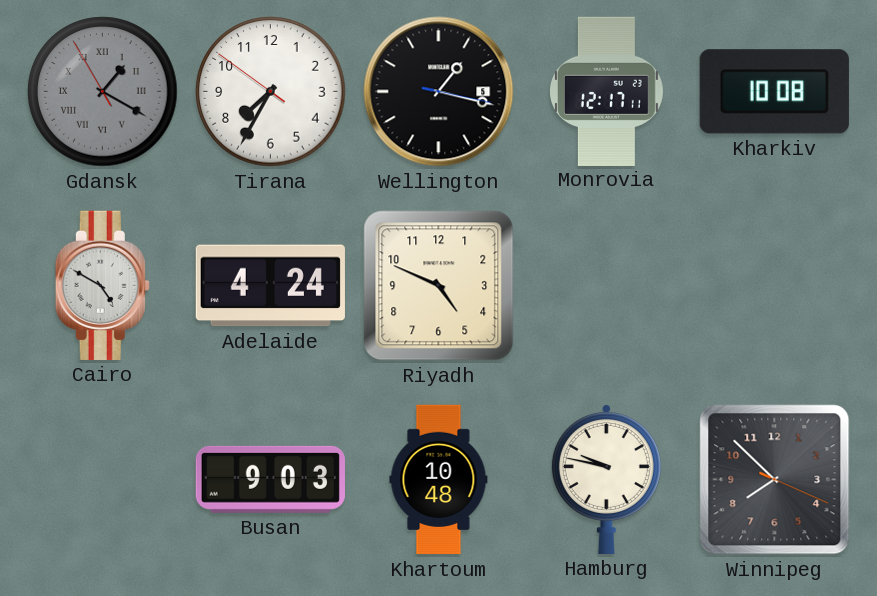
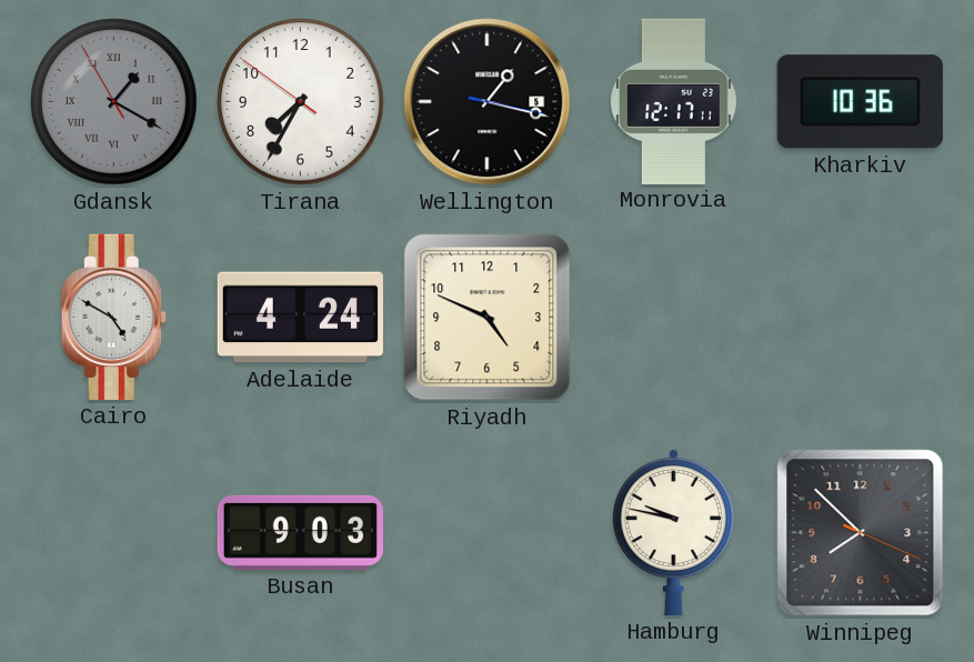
Kharkiv: 10:08 -> 10:36
Khartoum: 10:48 -> none
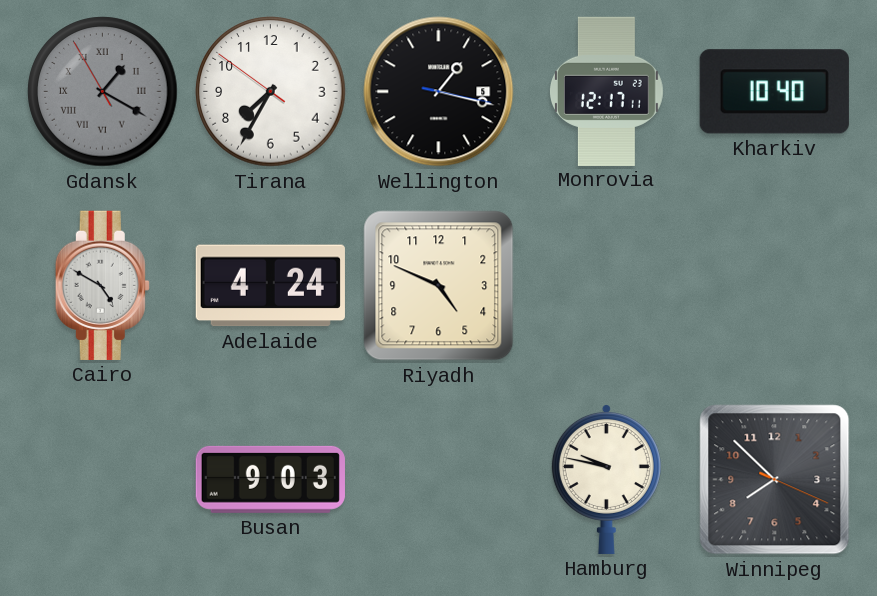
Kharkiv: 10:36 -> 10:40
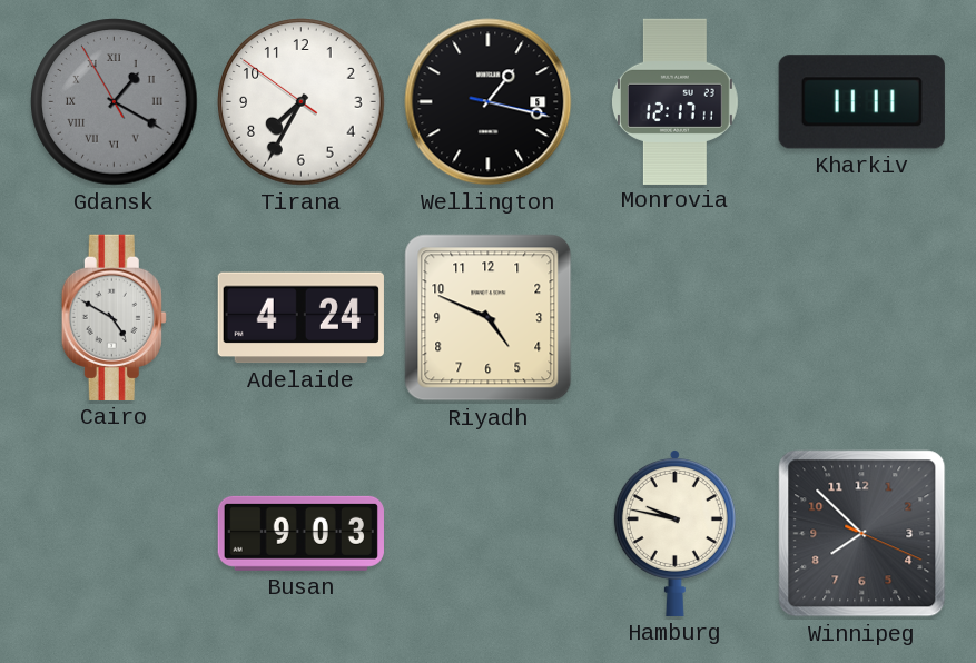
Kharkiv: 10:40 -> 11:11
